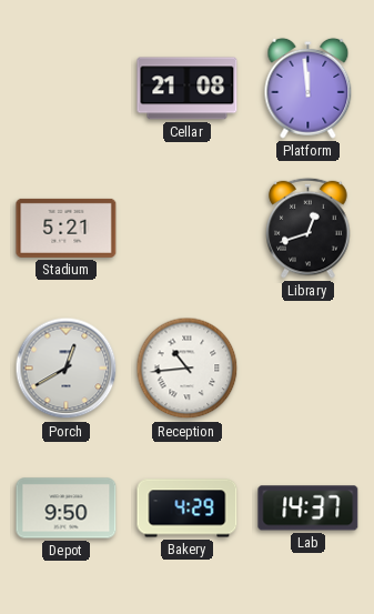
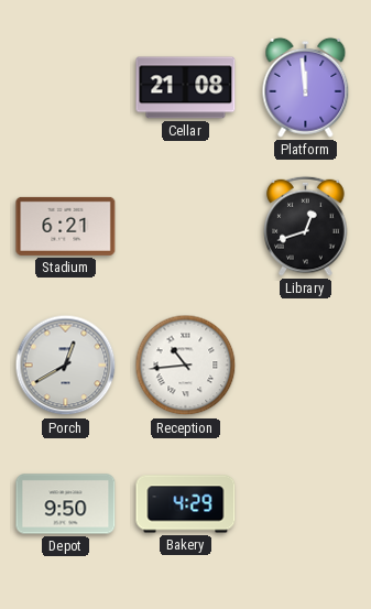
Stadium: 5:21 -> 6:21
Lab: 14:37 -> none
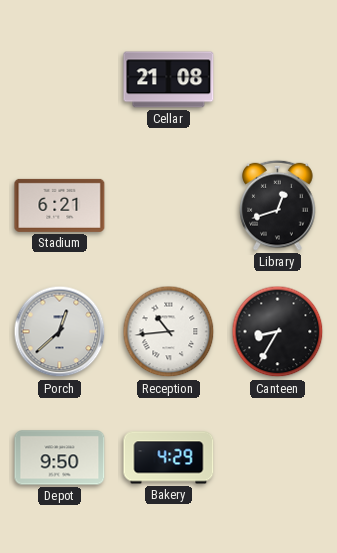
Platform: 11:59 -> none
Porch: 12:40 -> 12:38
Canteen: none -> 8:35
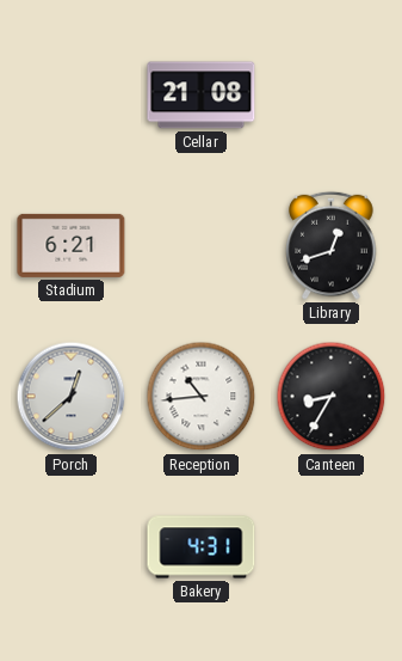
Depot: 9:50 -> none
Bakery: 4:29 -> 4:31
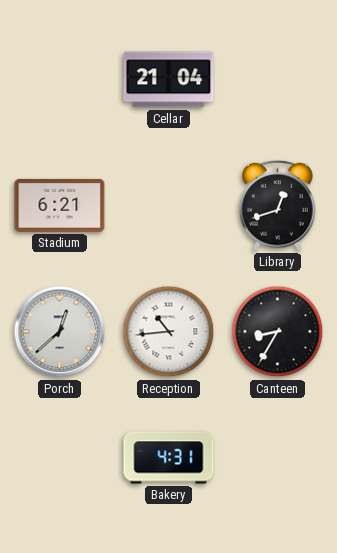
Cellar: 21:08 -> 21:04
